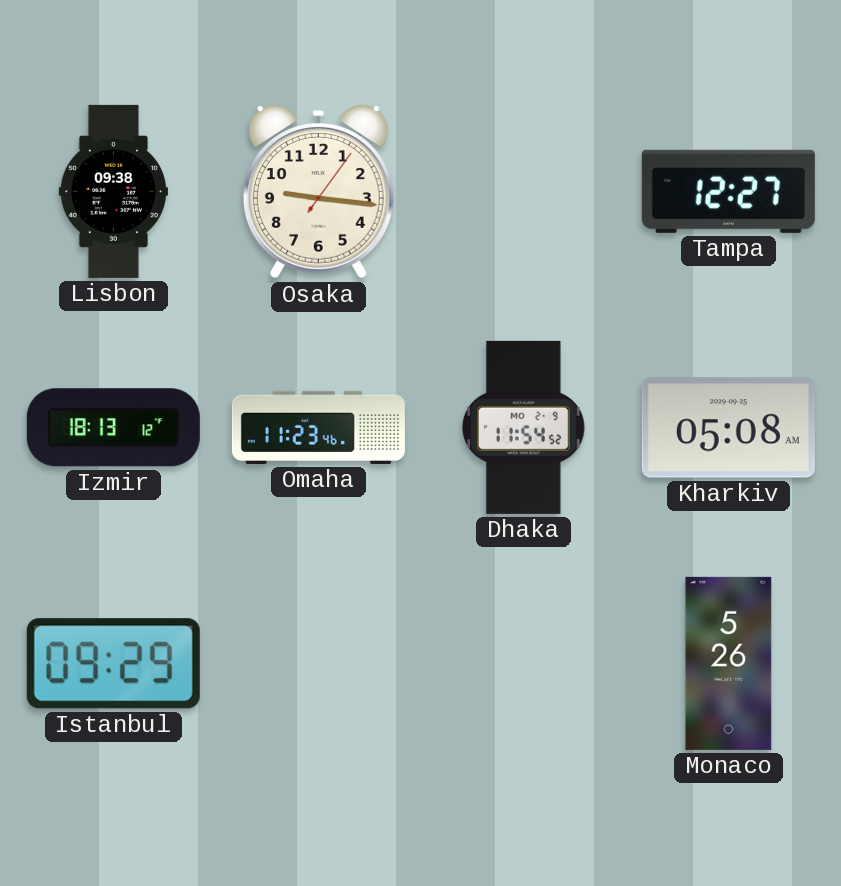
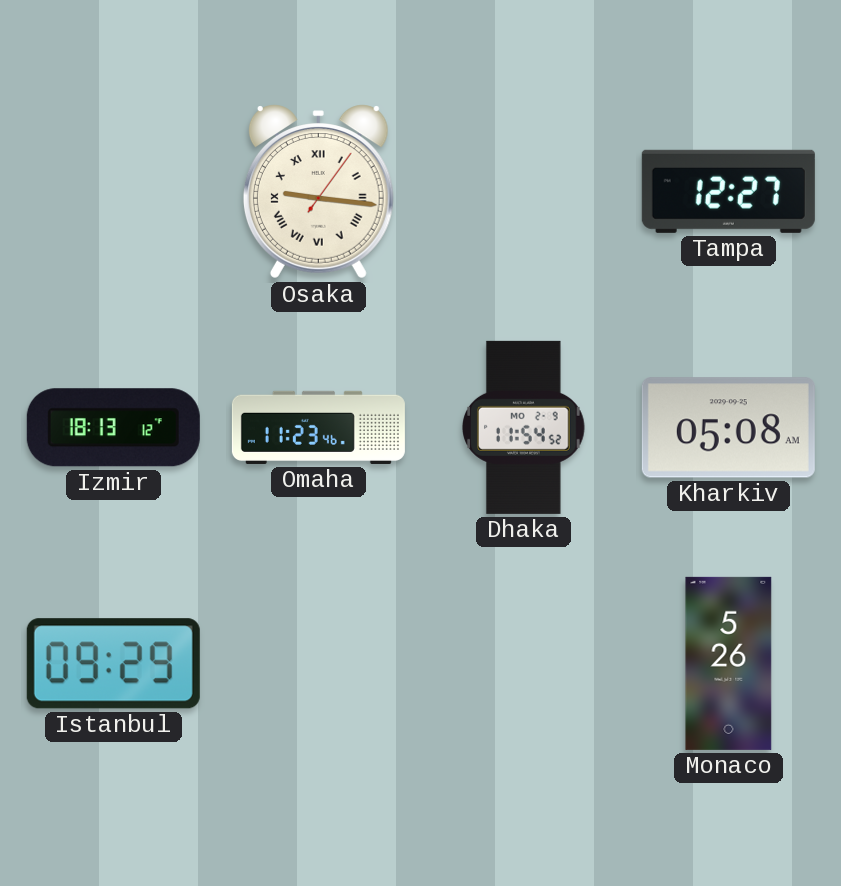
Lisbon: 09:38 -> none
Osaka numerals: Arabic -> Roman
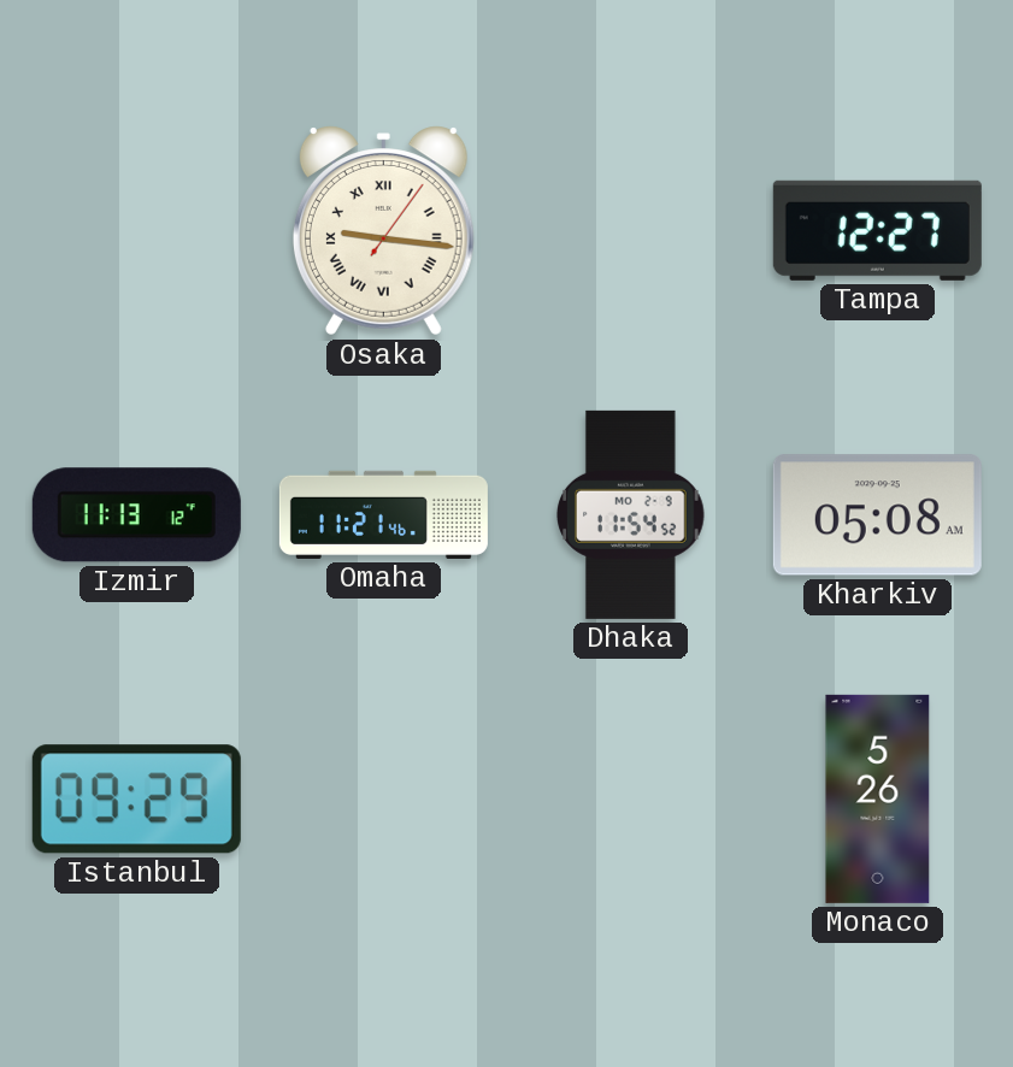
Izmir: 18:13 -> 11:13
Omaha: 11:23 -> 11:21
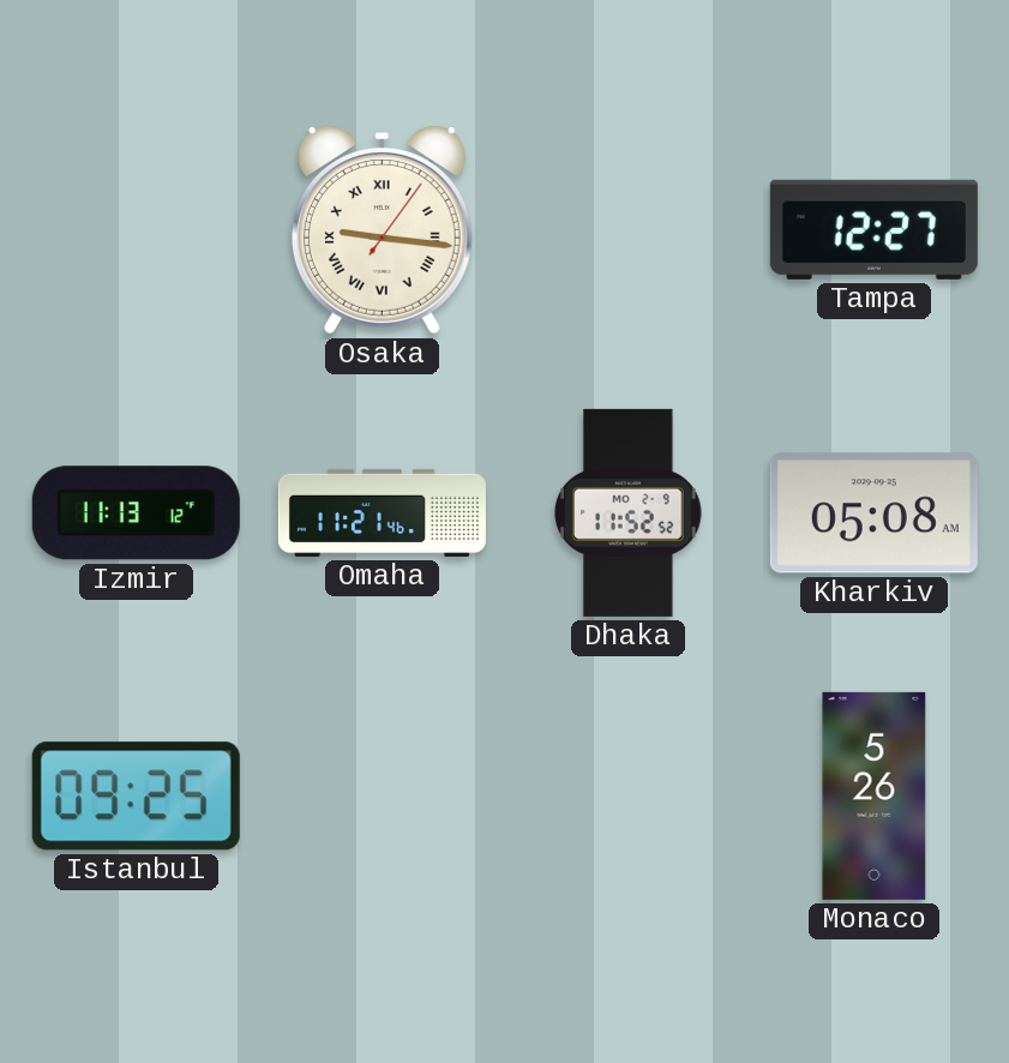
Dhaka: 11:54 -> 11:52
Istanbul: 09:29 -> 09:25
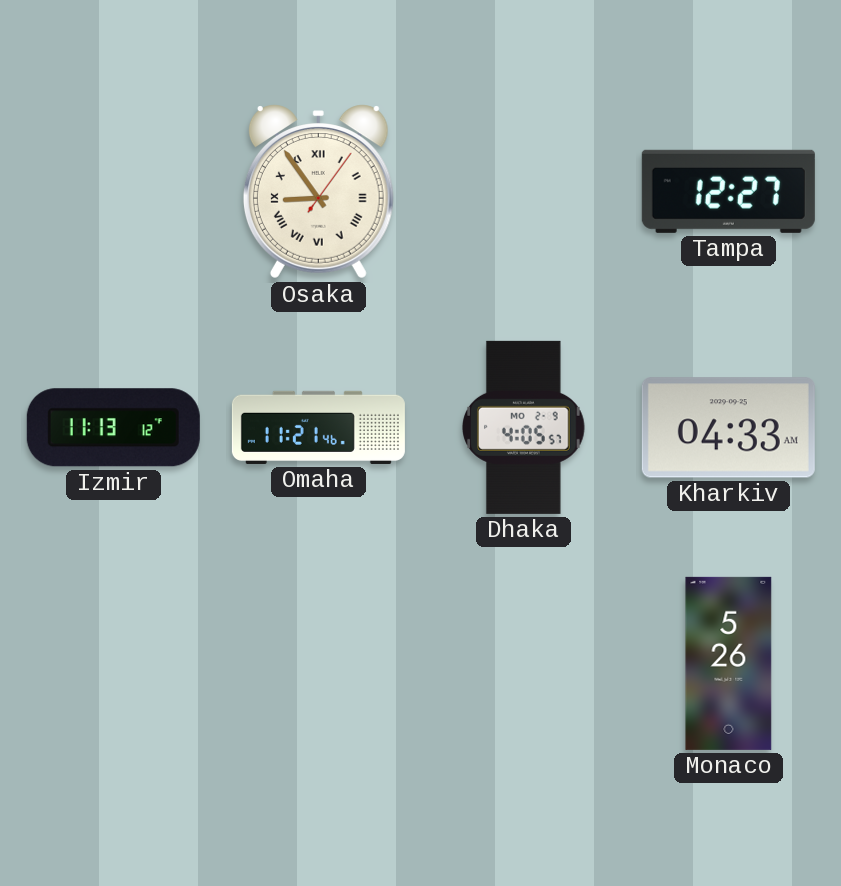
Osaka: 9:16 -> 8:54
Dhaka: 11:52 -> 4:05
Kharkiv: 05:08 -> 04:33
Istanbul: 09:25 -> none
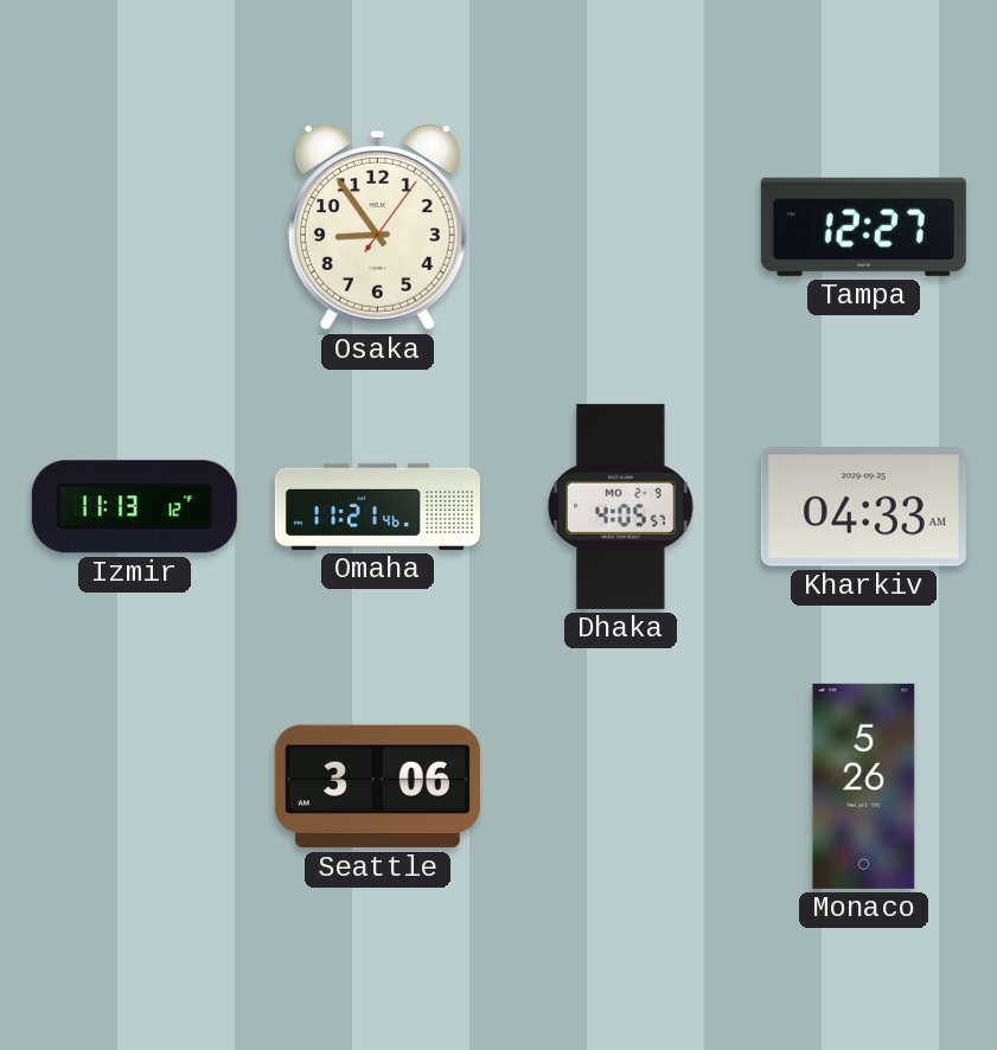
Osaka numerals: Roman -> Arabic
Seattle: none -> 3:06
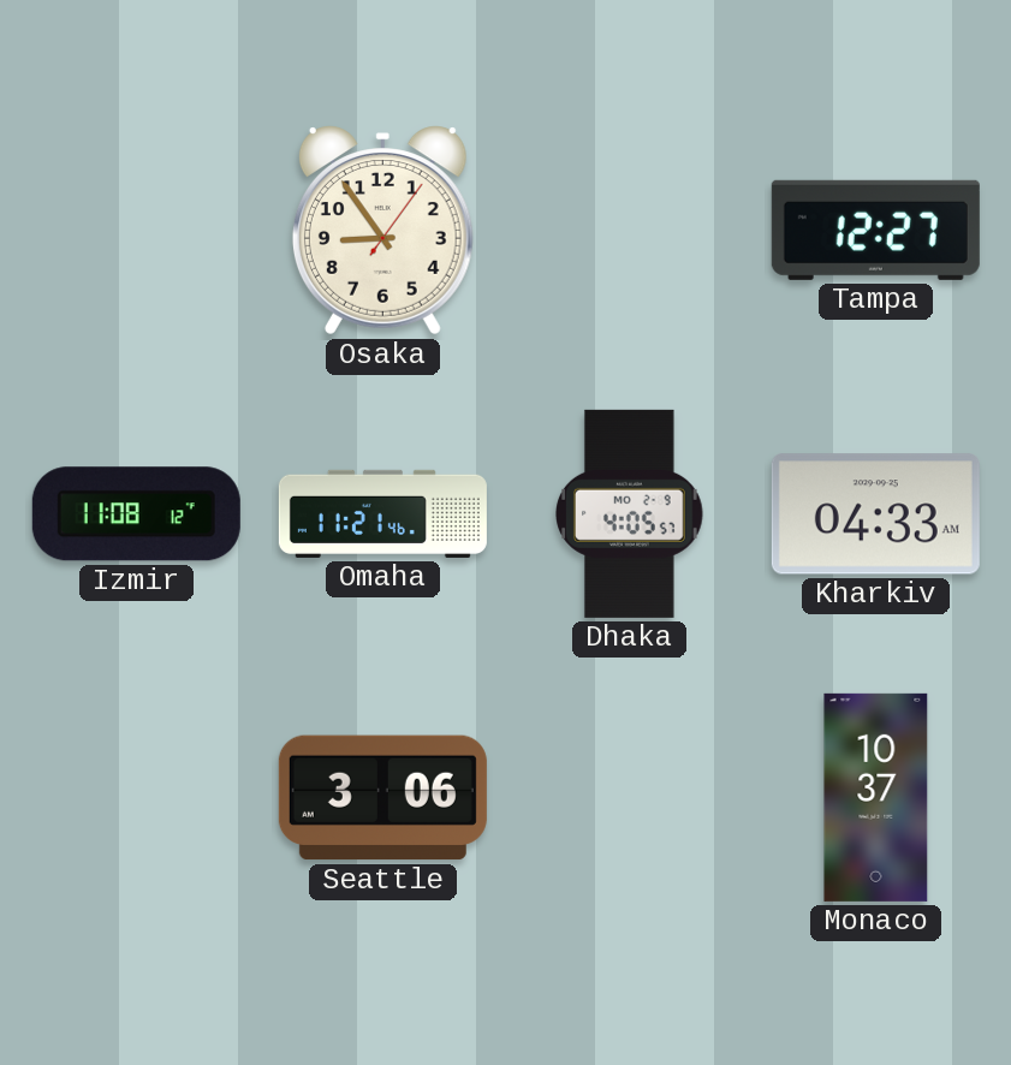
Izmir: 11:13 -> 11:08
Monaco: 5:26 -> 10:37
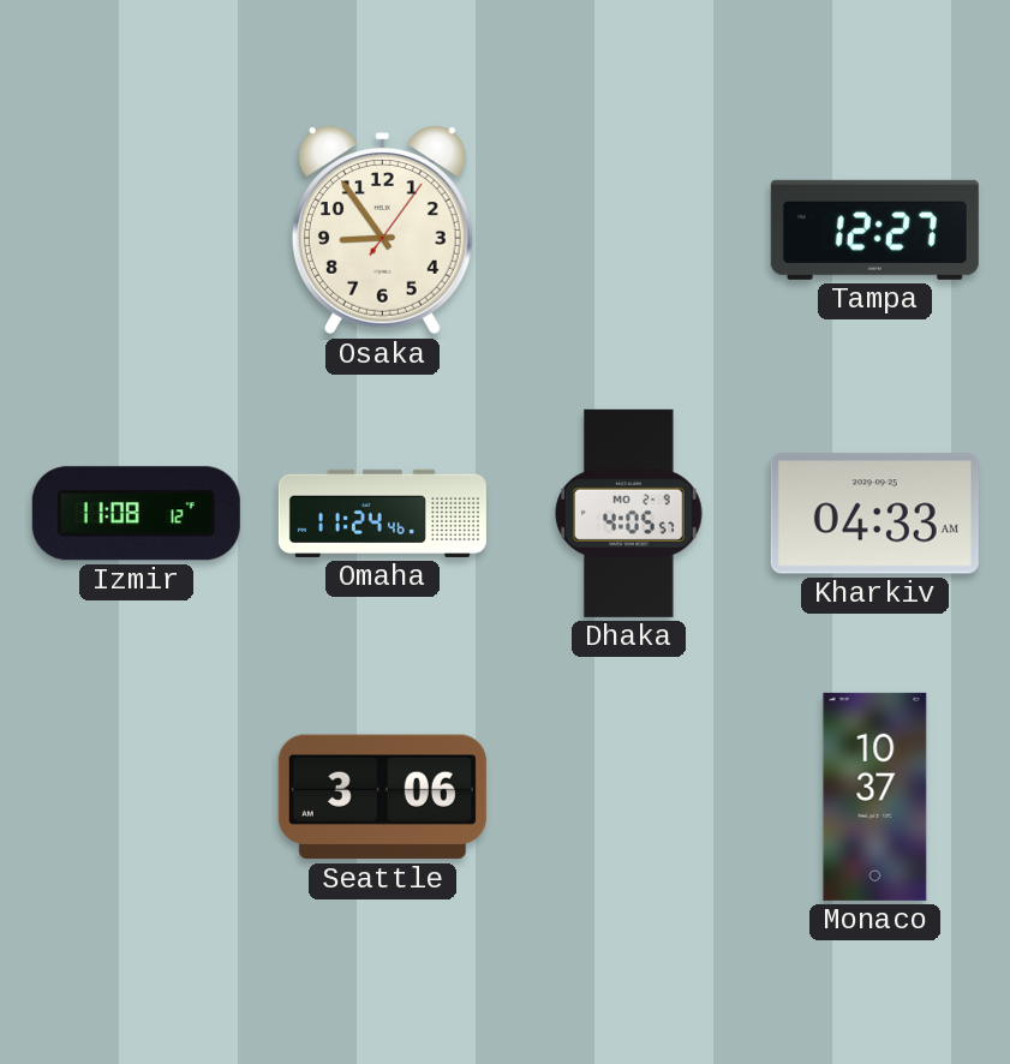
Omaha: 11:21 -> 11:24
